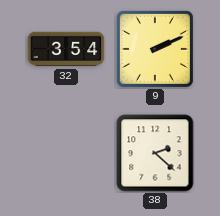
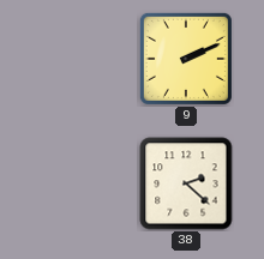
32: 3:54 -> none
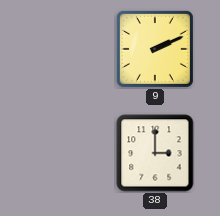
38: 2:22 -> 3:00
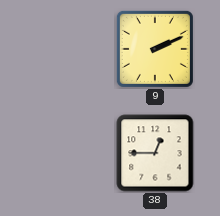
38: 3:00 -> 12:45
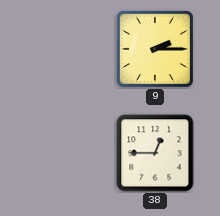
9: 2:11 -> 2:15
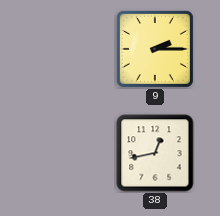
38: 12:45 -> 12:43
